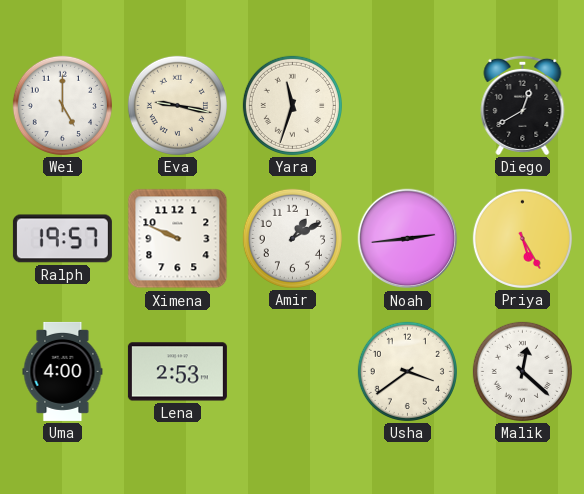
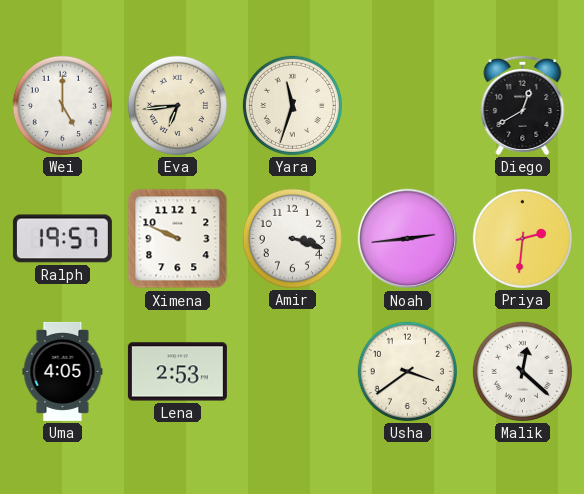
Eva: 9:17 -> 6:44
Amir: 1:10 -> 3:18
Priya: 5:25 -> 2:31
Uma: 4:00 -> 4:05
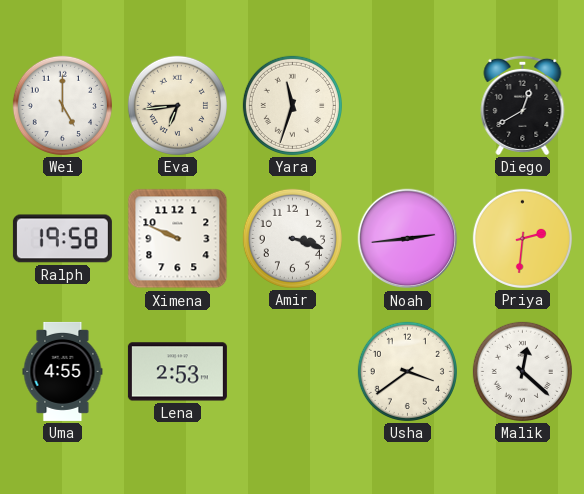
Ralph: 19:57 -> 19:58
Uma: 4:05 -> 4:55
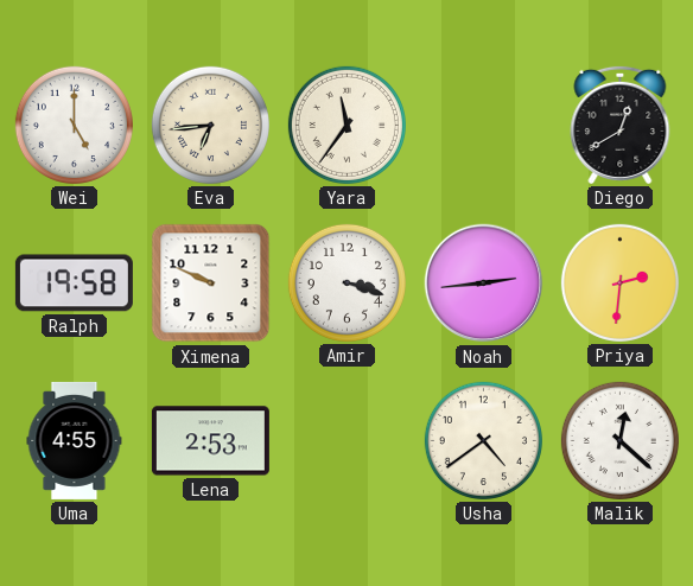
Yara: 11:33 -> 11:36
Usha: 3:39 -> 4:39
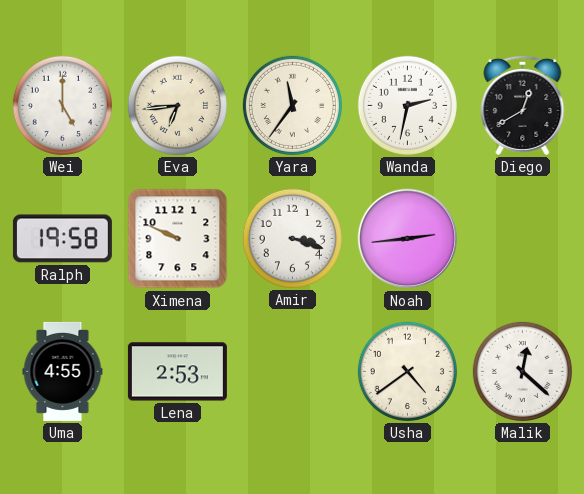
Wanda: none -> 2:32
Priya: 2:31 -> none
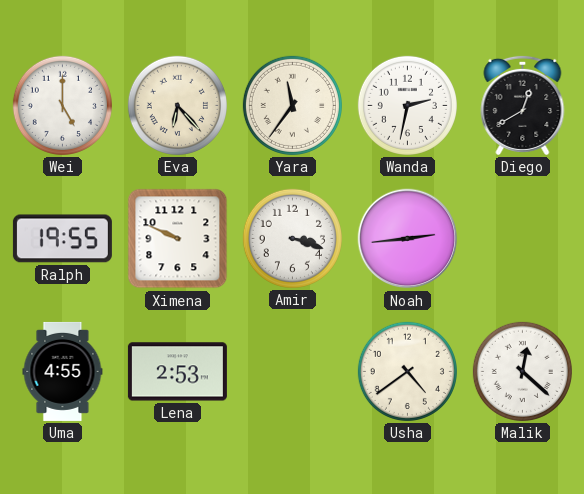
Eva: 6:44 -> 6:23
Ralph: 19:58 -> 19:55
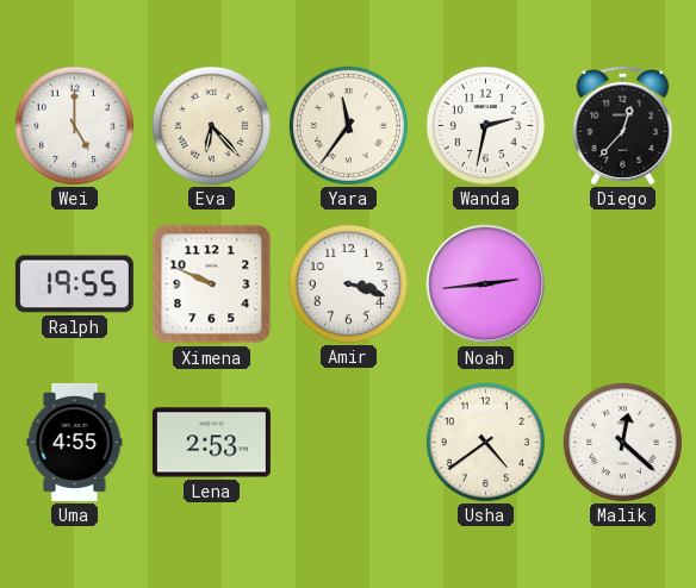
Diego: 12:40 -> 12:37
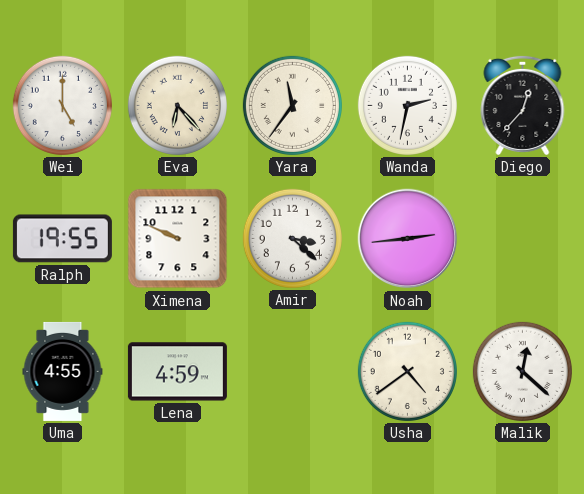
Amir: 3:18 -> 3:22
Lena: 2:53 -> 4:59
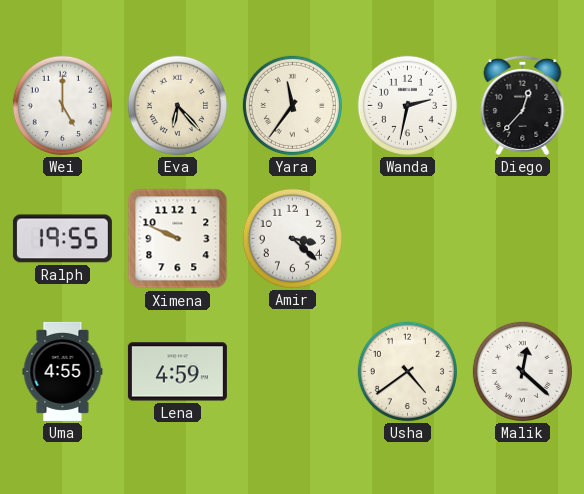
Noah: 2:44 -> none
